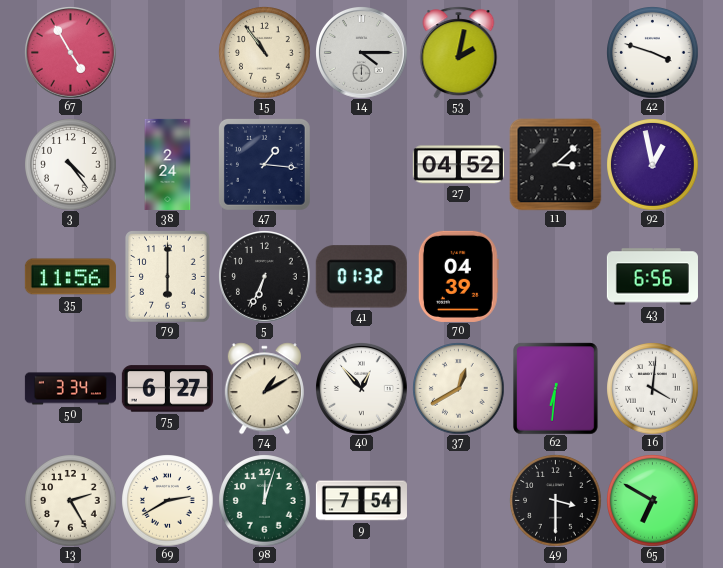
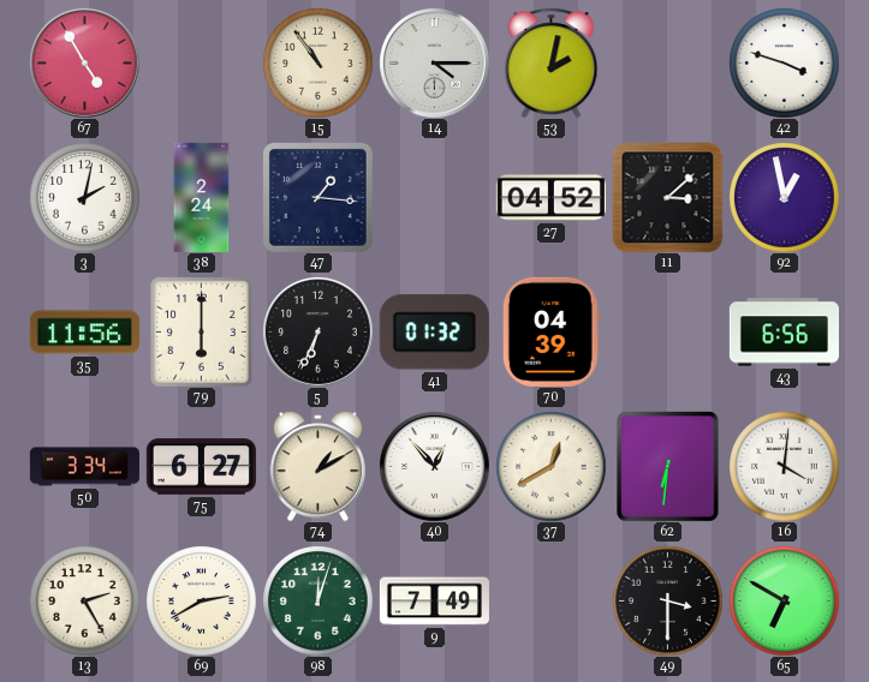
3: 4:24 -> 2:02
9: 7:54 -> 7:49
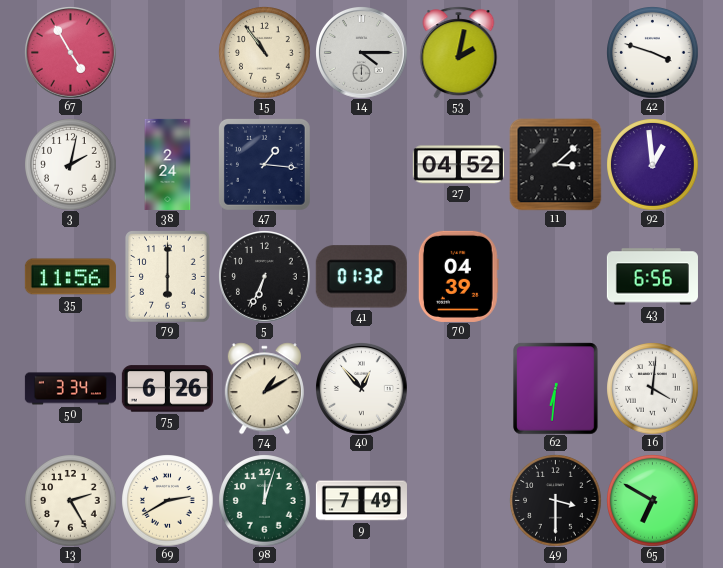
92: 12:58 -> 12:59
75: 6:27 -> 6:26
37: 12:40 -> none
